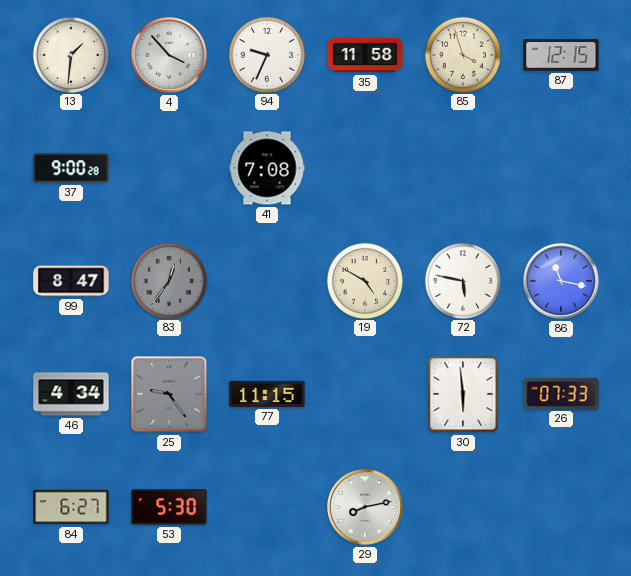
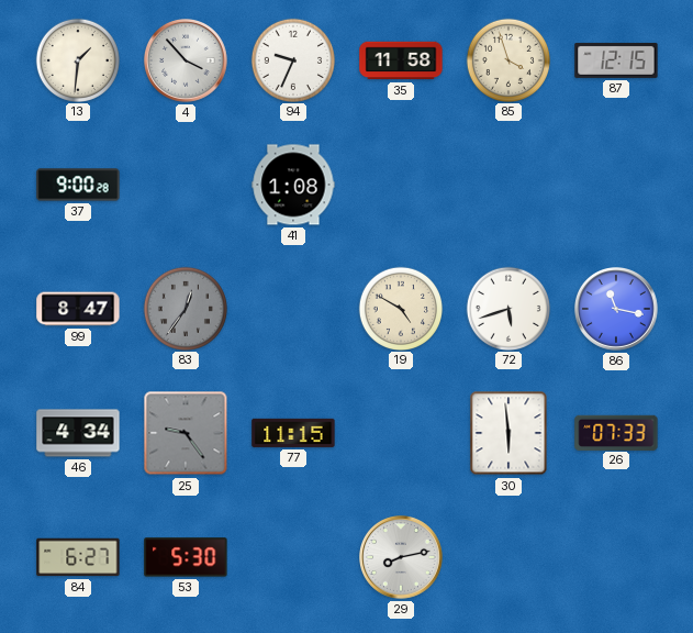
41: 7:08 -> 1:08
72: 5:47 -> 5:42
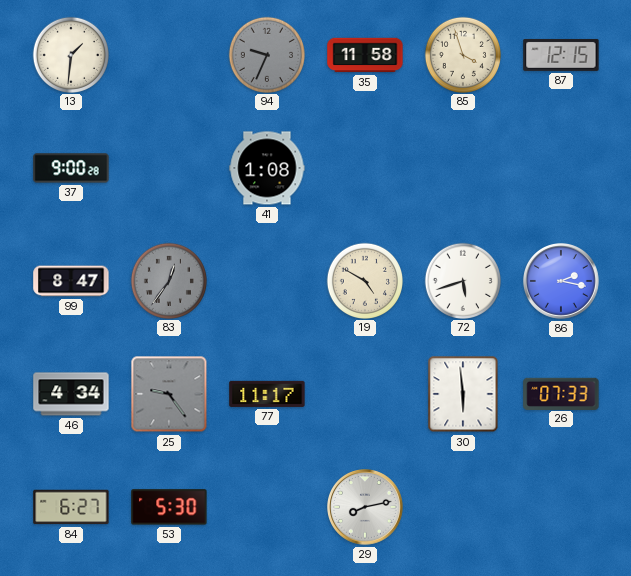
4: 3:53 -> none
94 dial: white -> grey
86: 11:17 -> 2:17
77: 11:15 -> 11:17
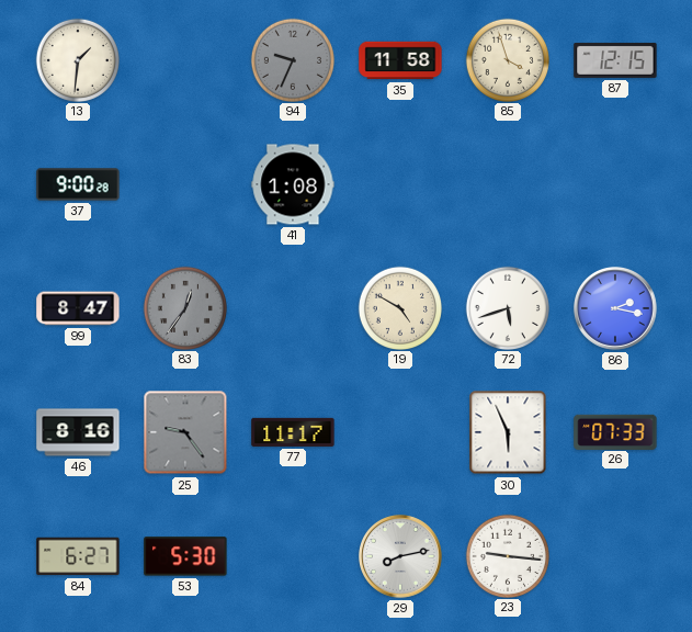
46: 4:34 -> 8:16
30: 5:59 -> 5:56
23: none -> 9:16
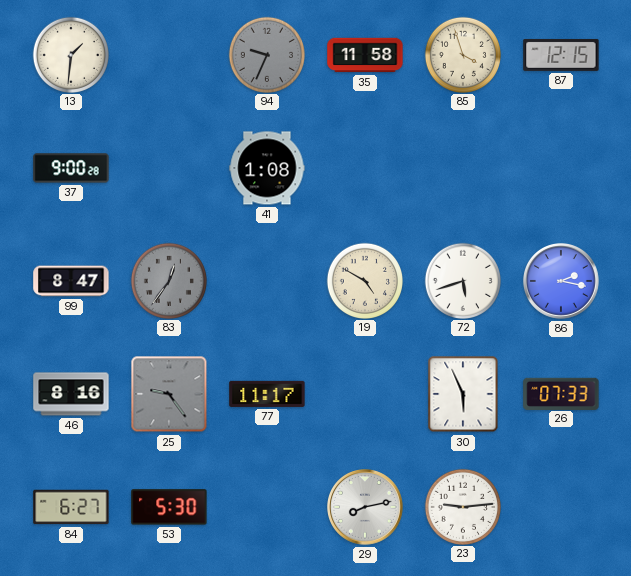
23: 9:16 -> 9:14
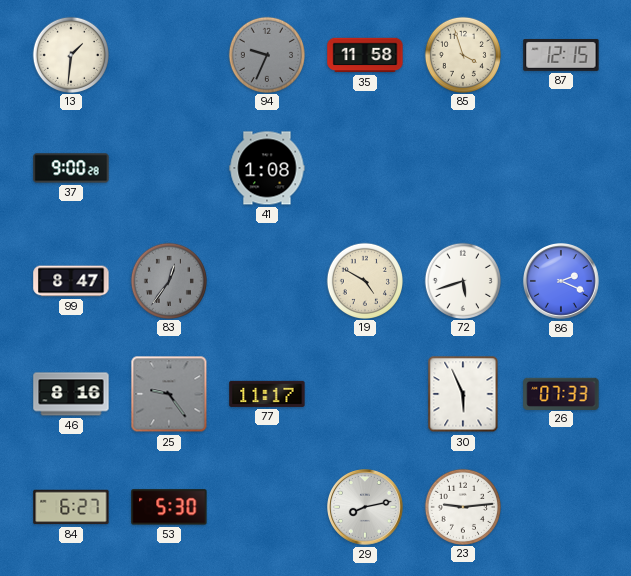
86: 2:17 -> 2:19
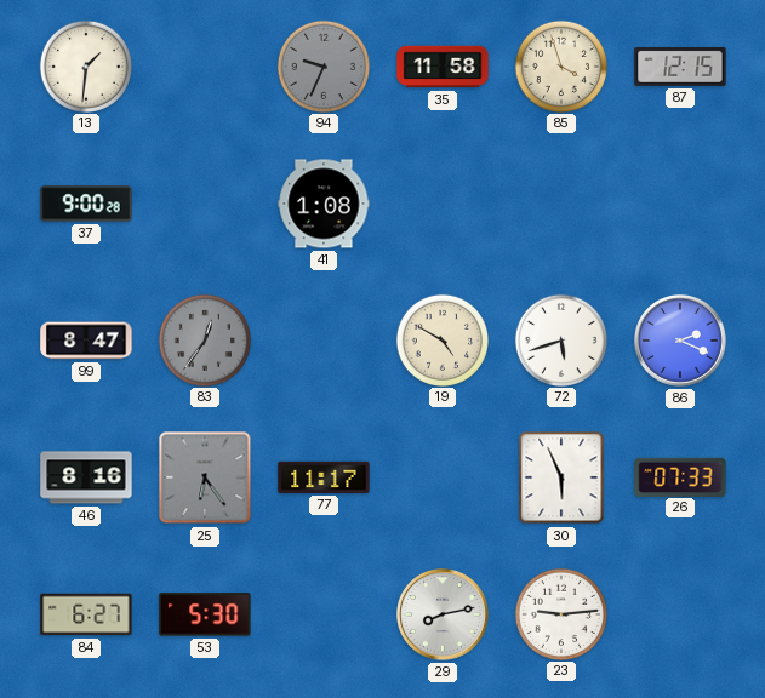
25: 9:24 -> 6:24
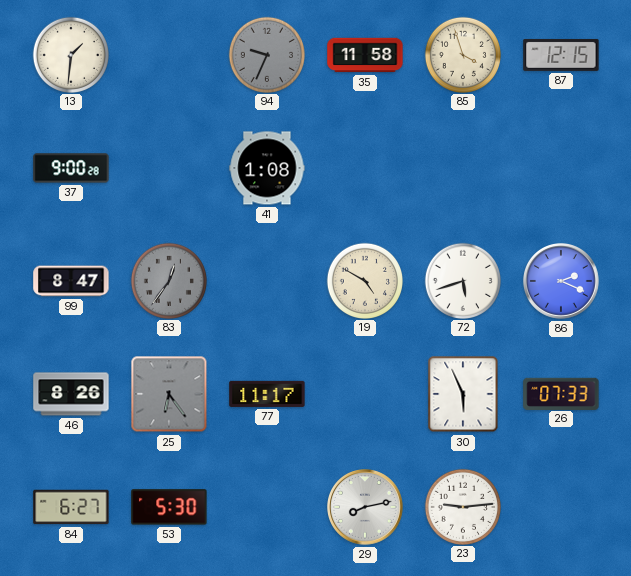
46: 8:16 -> 8:26
